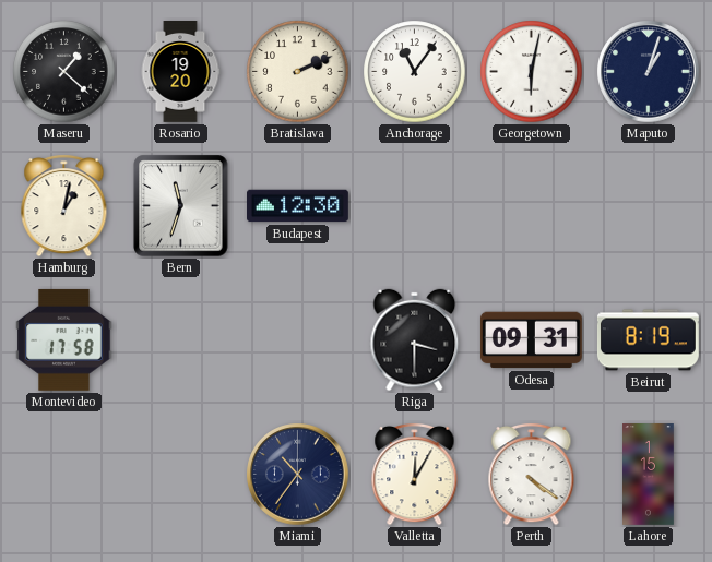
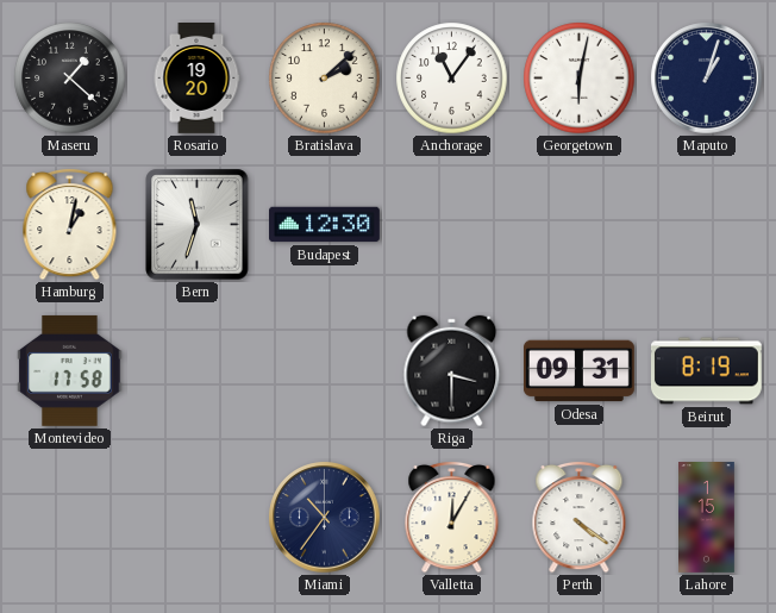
Bratislava: 2:11 -> 2:08
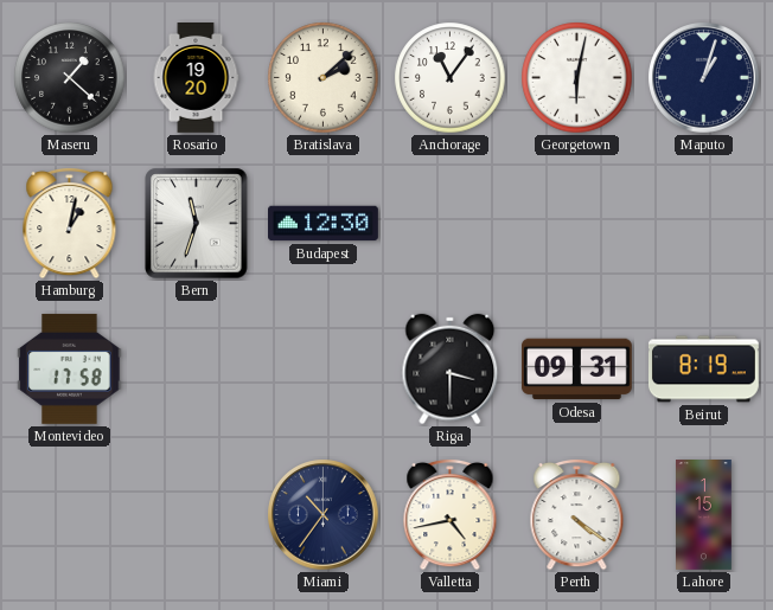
Valletta: 12:05 -> 4:43
